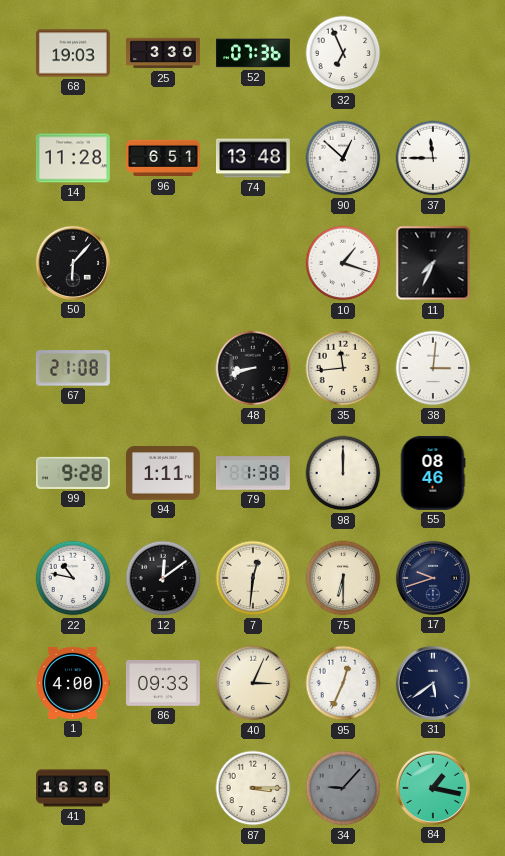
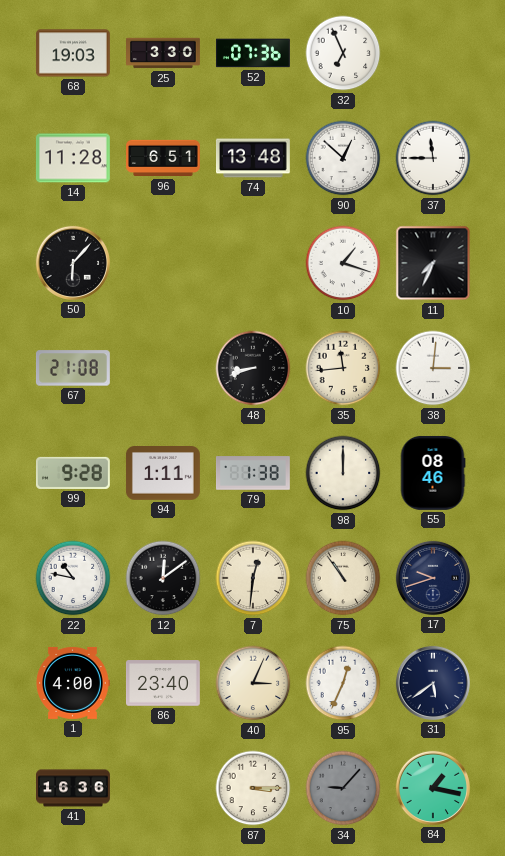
75: 6:30 -> 10:54
86: 09:33 -> 23:40
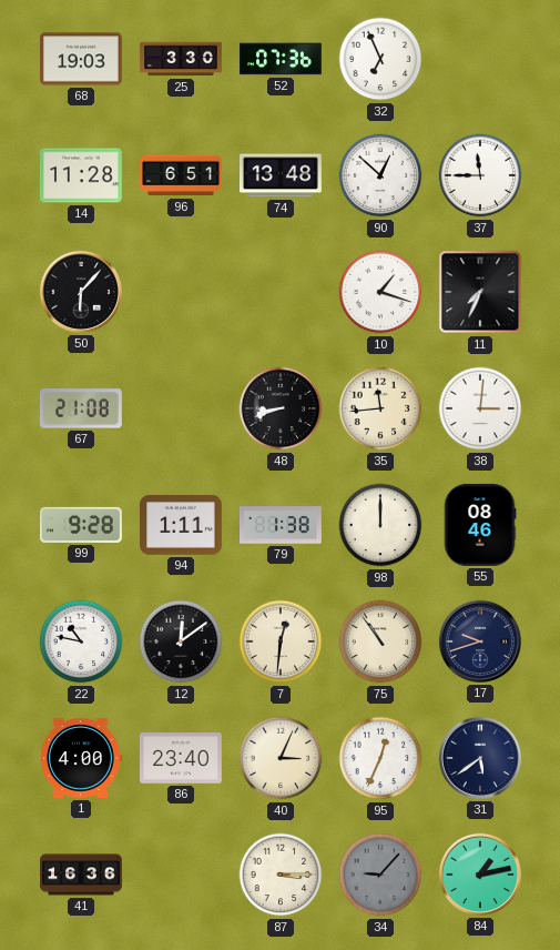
84: 1:17 -> 1:13
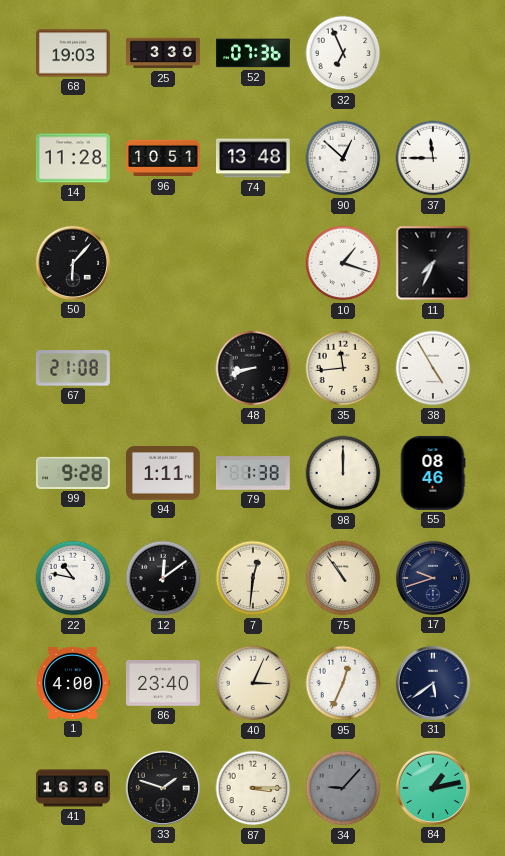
96: 6:51 -> 10:51
38: 3:01 -> 4:55
33: none -> 1:48
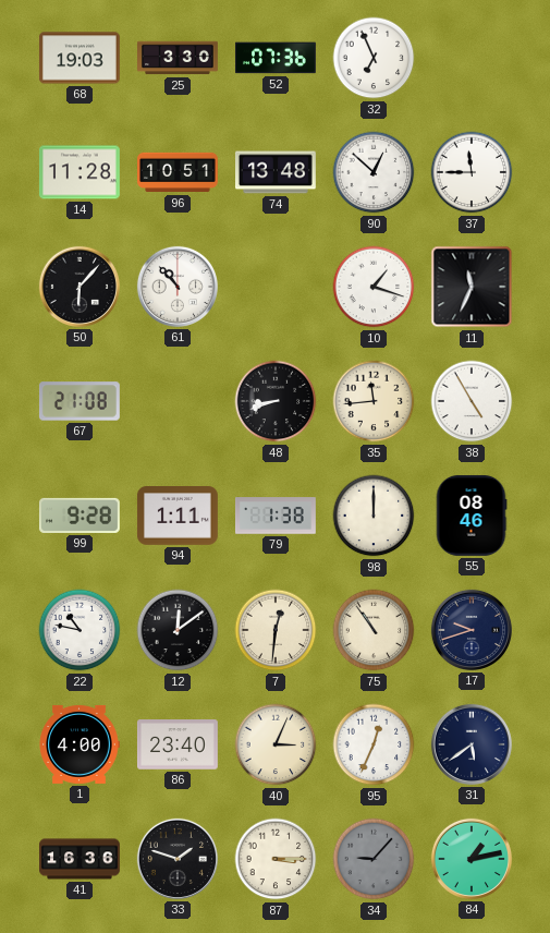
61: none -> 10:53
11: 7:34 -> 11:34
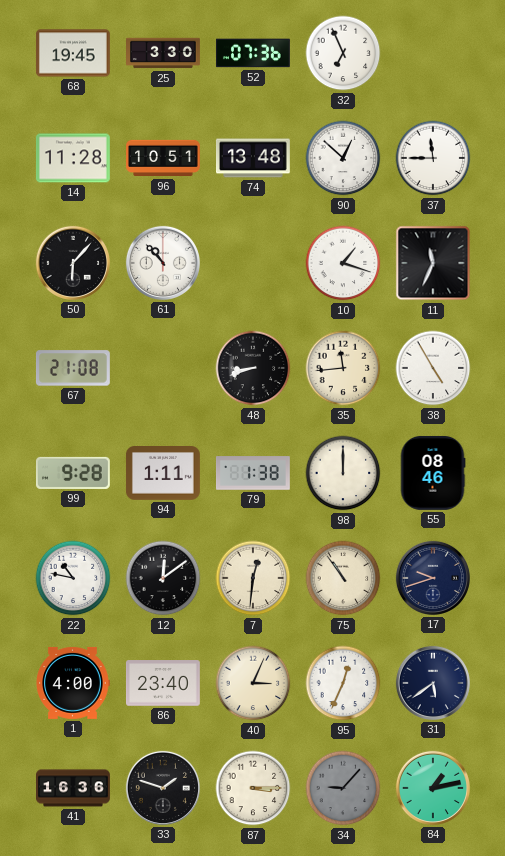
68: 19:03 -> 19:45
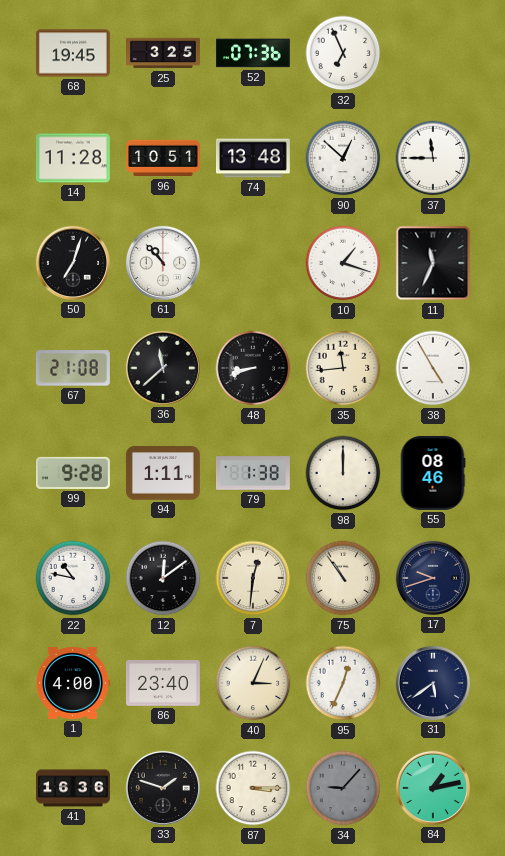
25: 3:30 -> 3:25
50: 6:07 -> 7:03
36: none -> 11:38
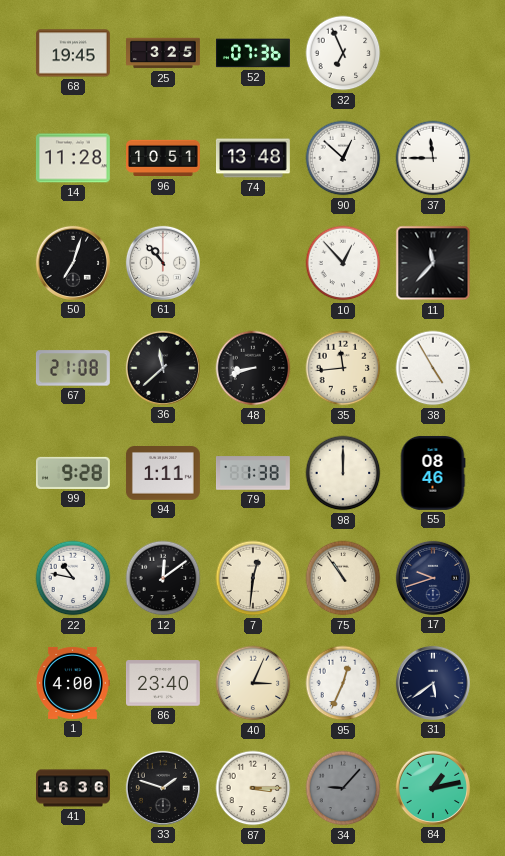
10: 1:18 -> 12:53
11: 11:34 -> 11:37
